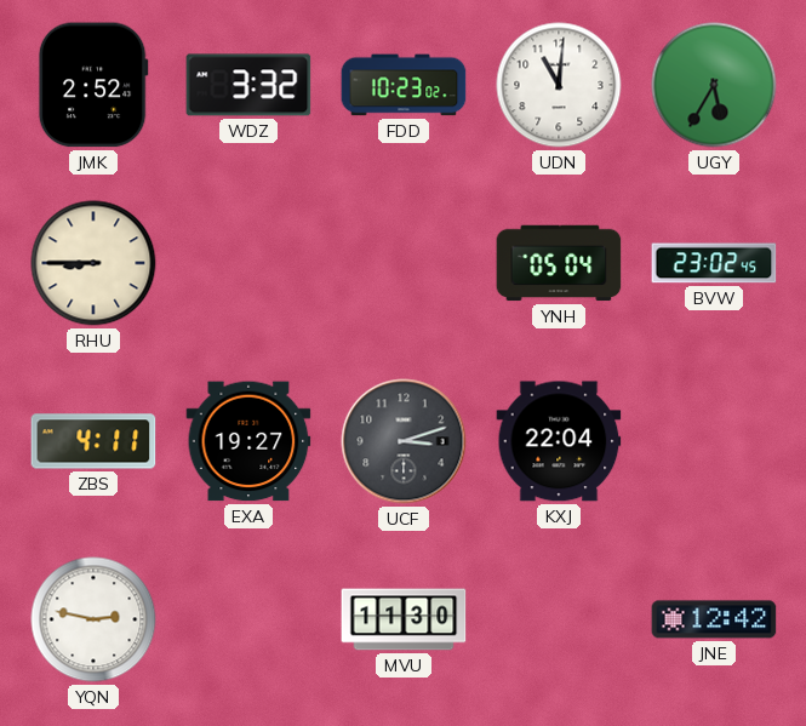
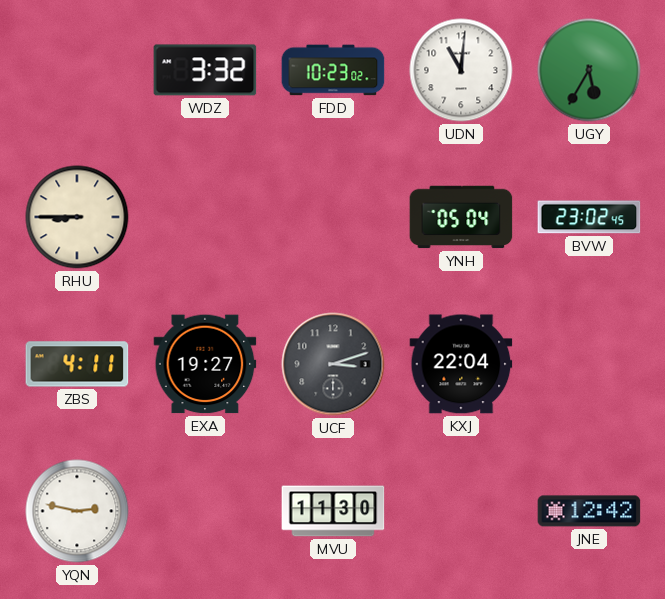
JMK: 2:52 -> none
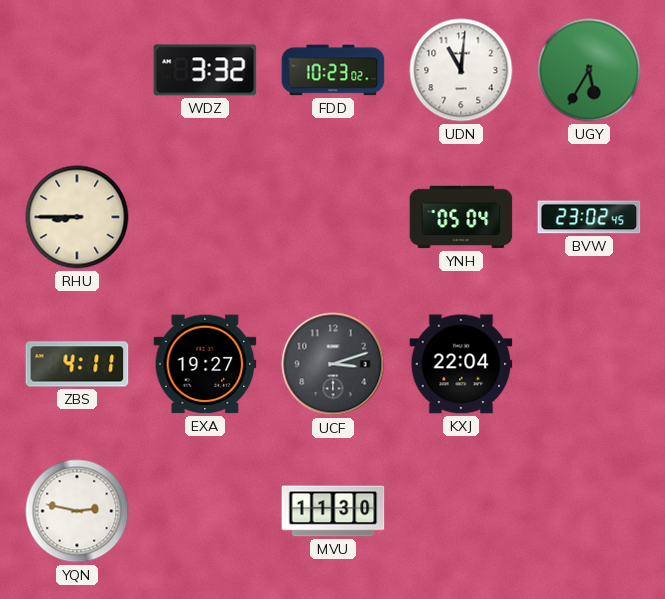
JNE: 12:42 -> none
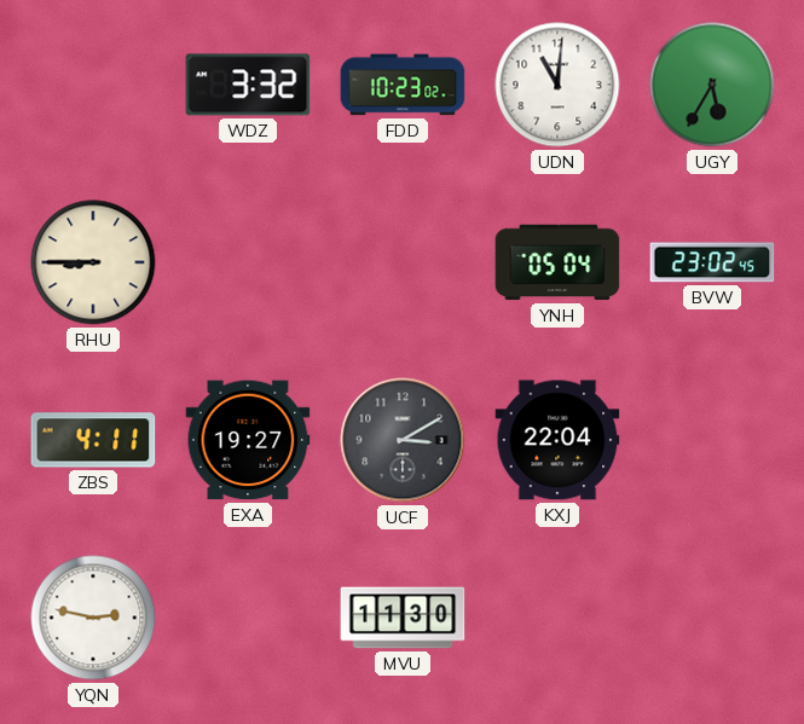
UCF: 3:12 -> 3:10
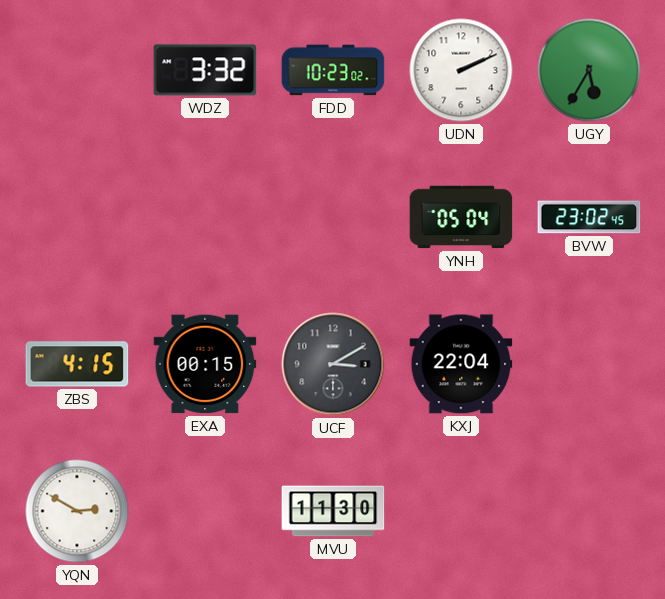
UDN: 11:01 -> 2:11
RHU: 8:45 -> none
ZBS: 4:11 -> 4:15
EXA: 19:27 -> 00:15
YQN: 2:47 -> 2:50
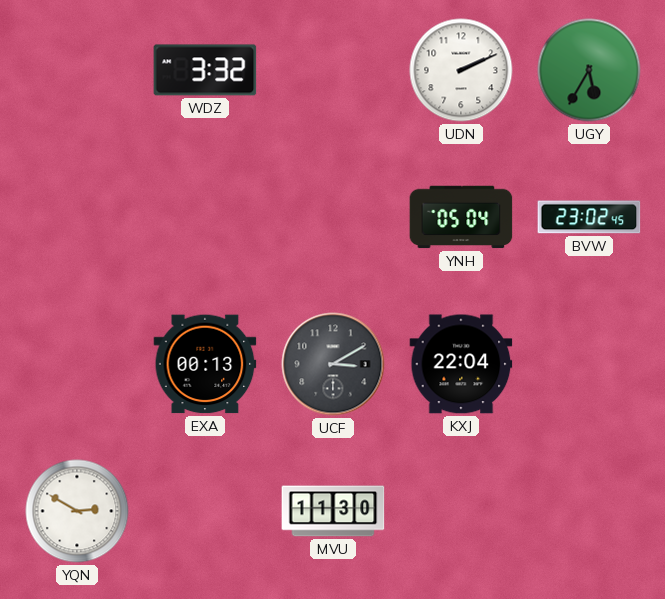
FDD: 10:23 -> none
ZBS: 4:15 -> none
EXA: 00:15 -> 00:13
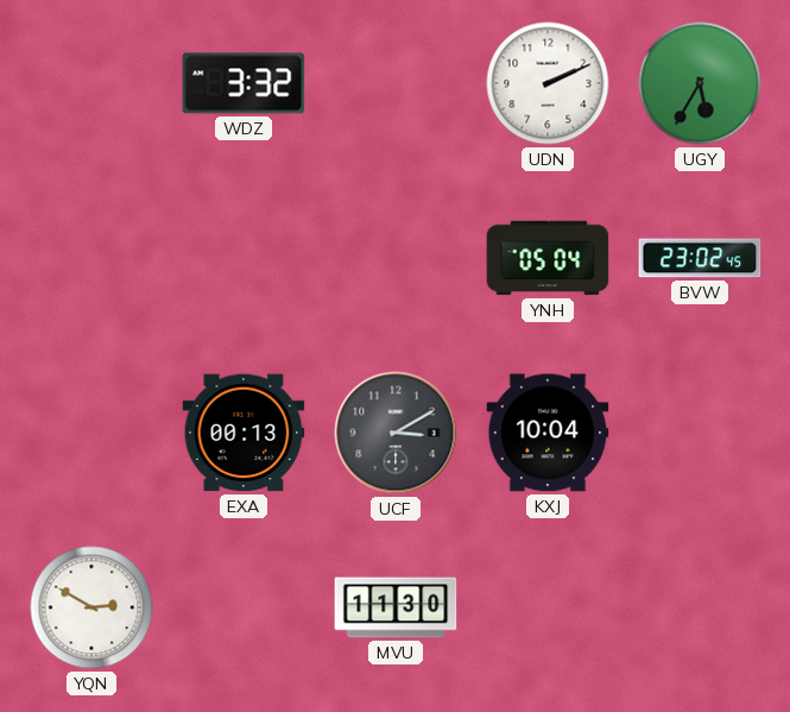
KXJ: 22:04 -> 10:04
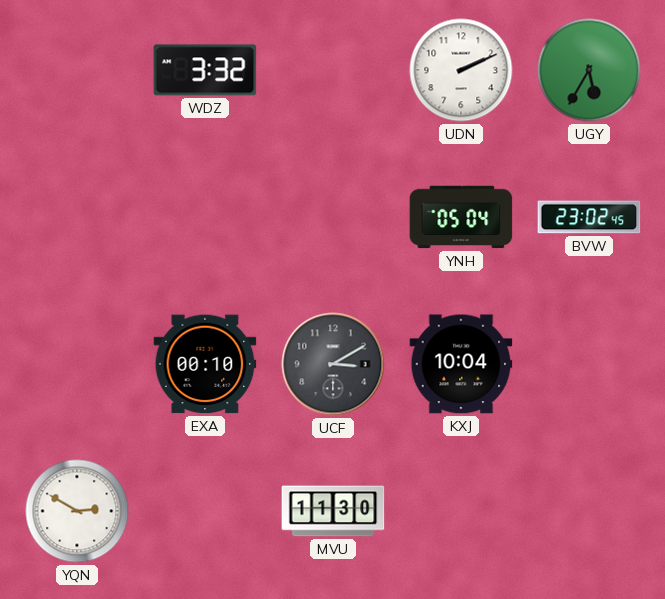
EXA: 00:13 -> 00:10
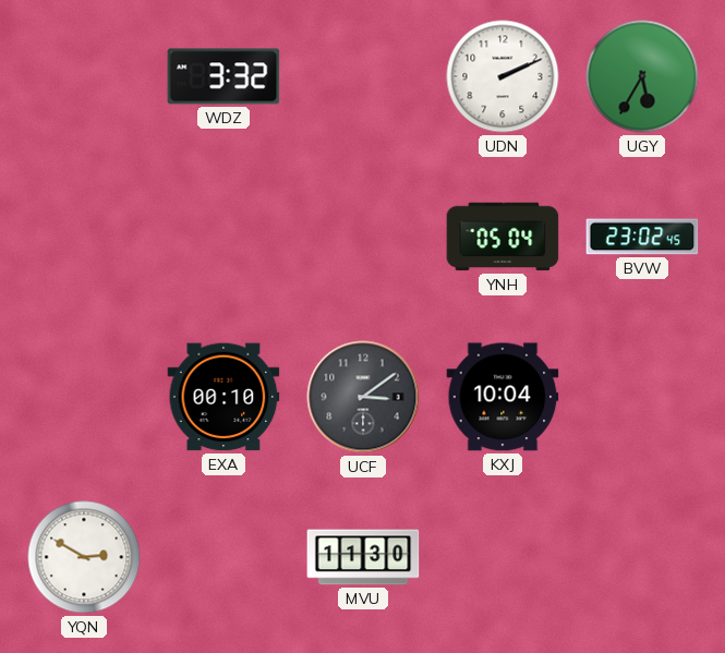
UCF: 3:10 -> 3:09
